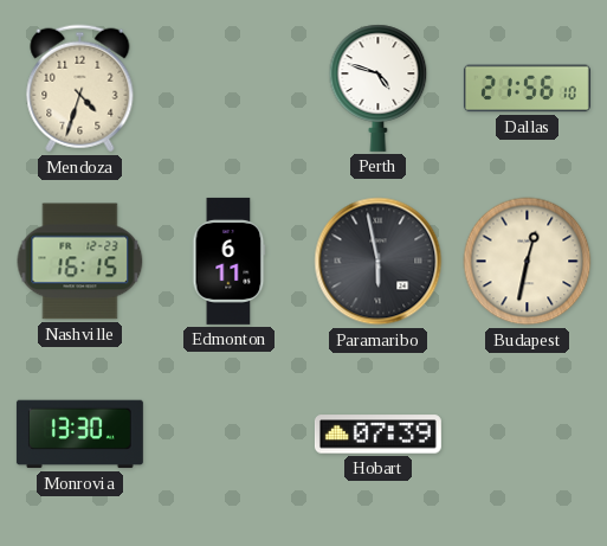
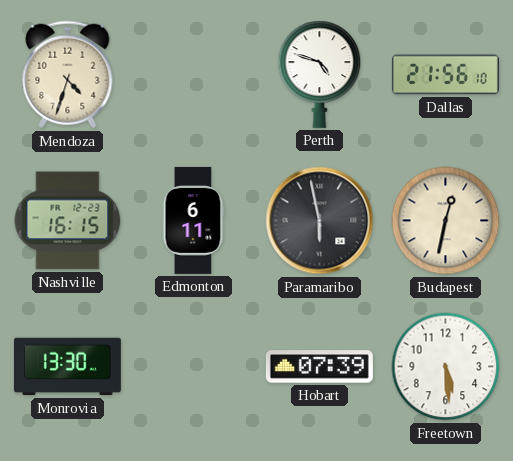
Freetown: none -> 5:29
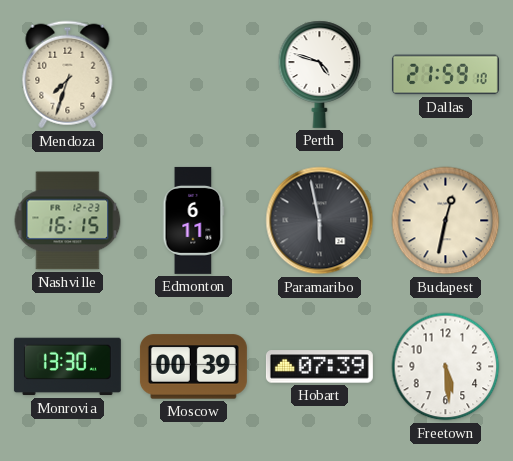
Mendoza: 4:33 -> 7:33
Dallas: 21:56 -> 21:59
Moscow: none -> 00:39
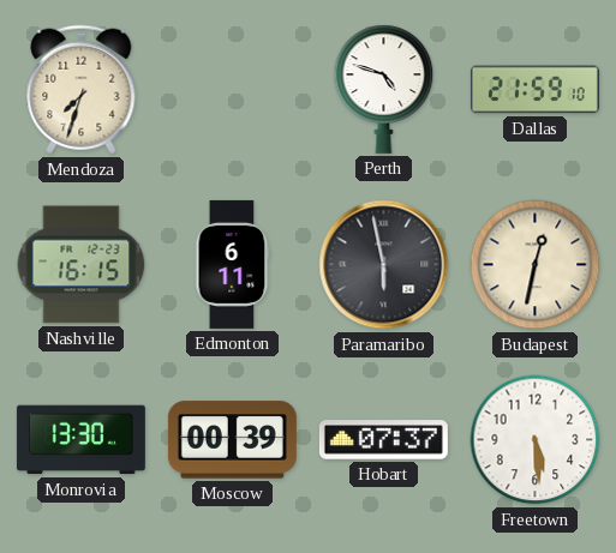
Hobart: 07:39 -> 07:37
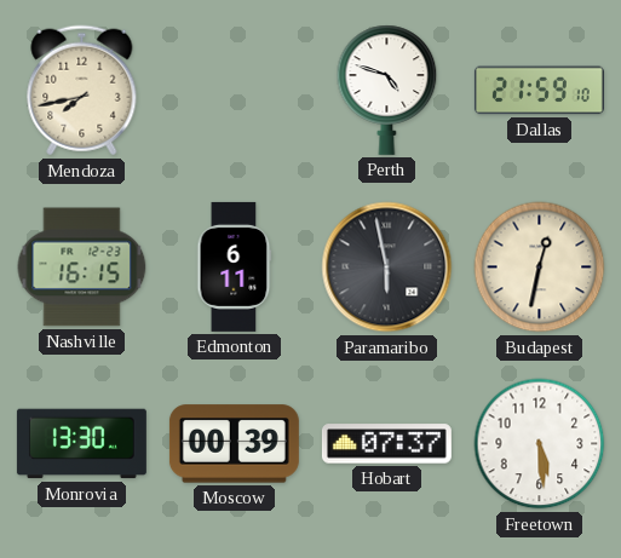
Mendoza: 7:33 -> 7:43
